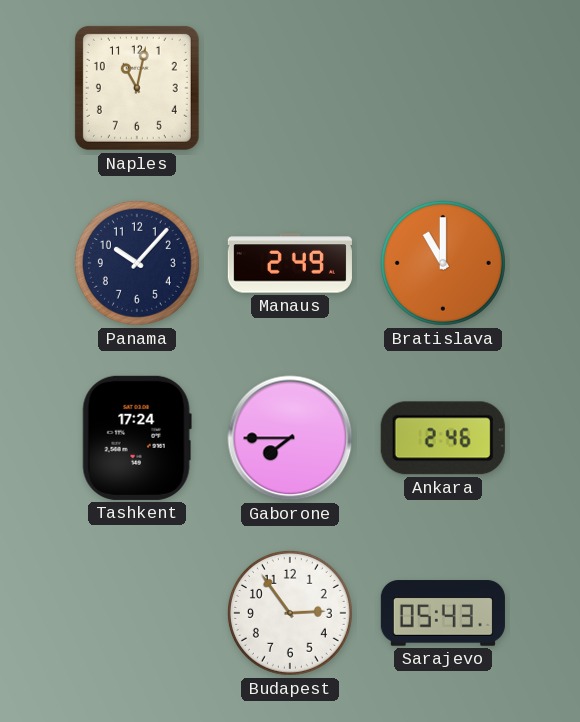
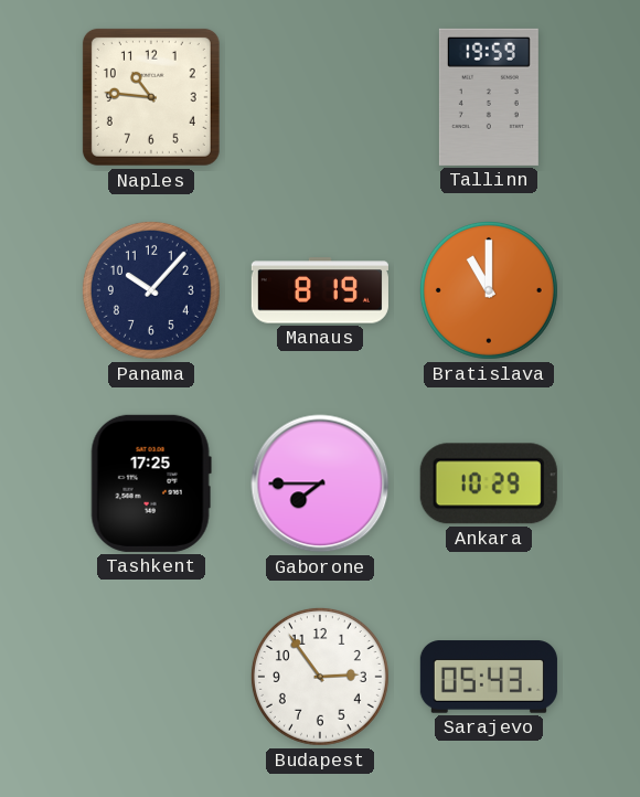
Naples: 11:02 -> 10:46
Tallinn: none -> 19:59
Manaus: 2:49 -> 8:19
Tashkent: 17:24 -> 17:25
Ankara: 2:46 -> 10:29
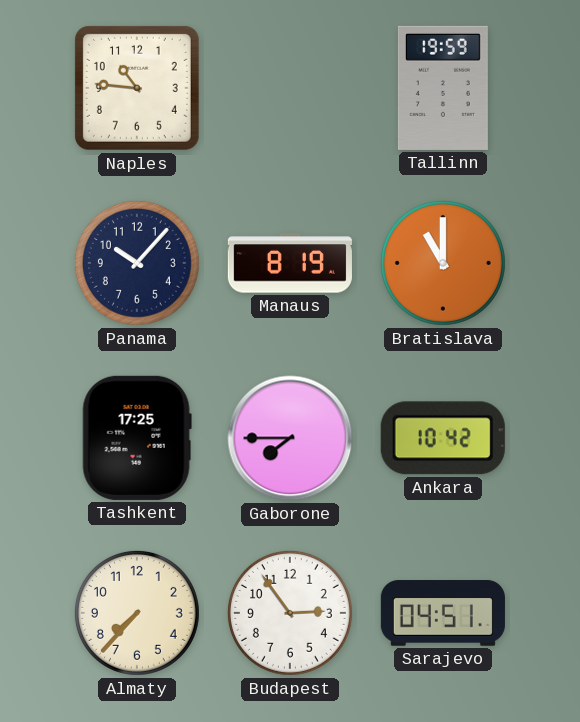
Ankara: 10:29 -> 10:42
Almaty: none -> 7:37
Sarajevo: 05:43 -> 04:51
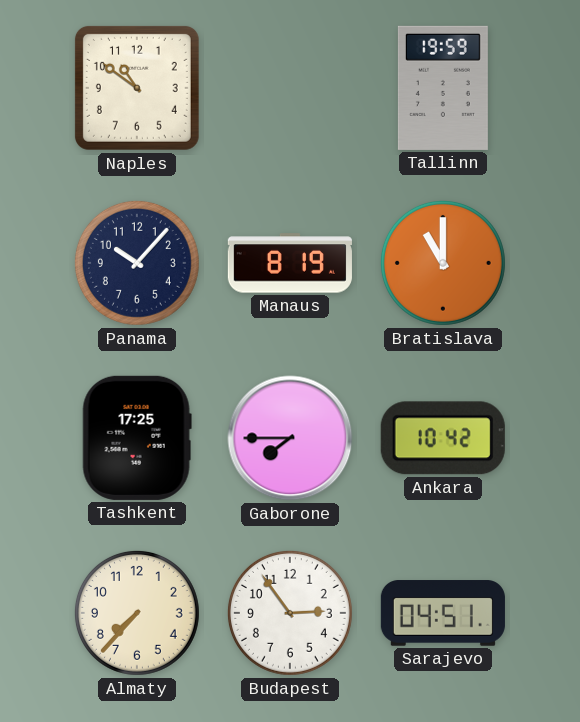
Naples: 10:46 -> 10:51
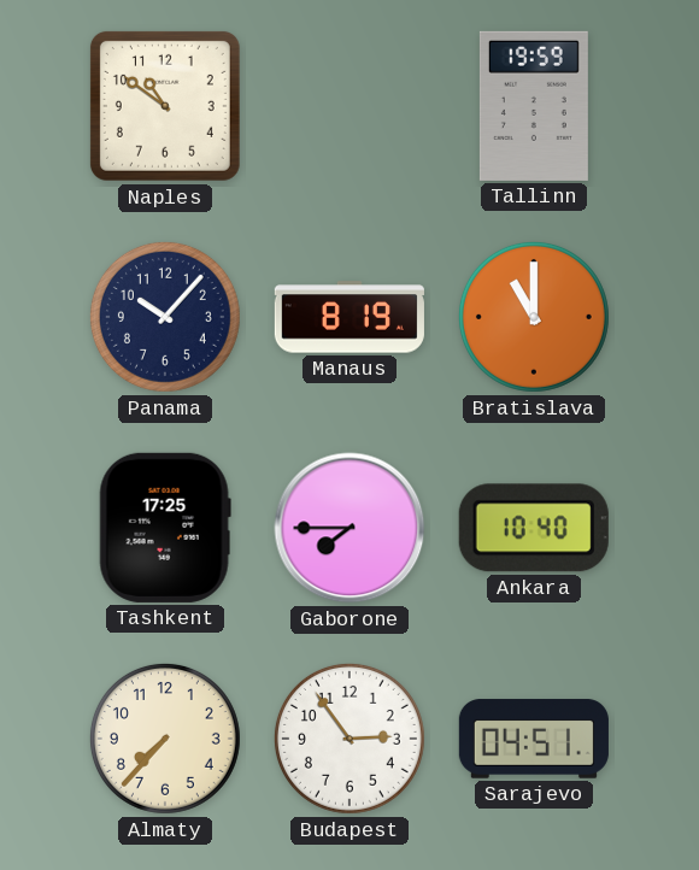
Ankara: 10:42 -> 10:40
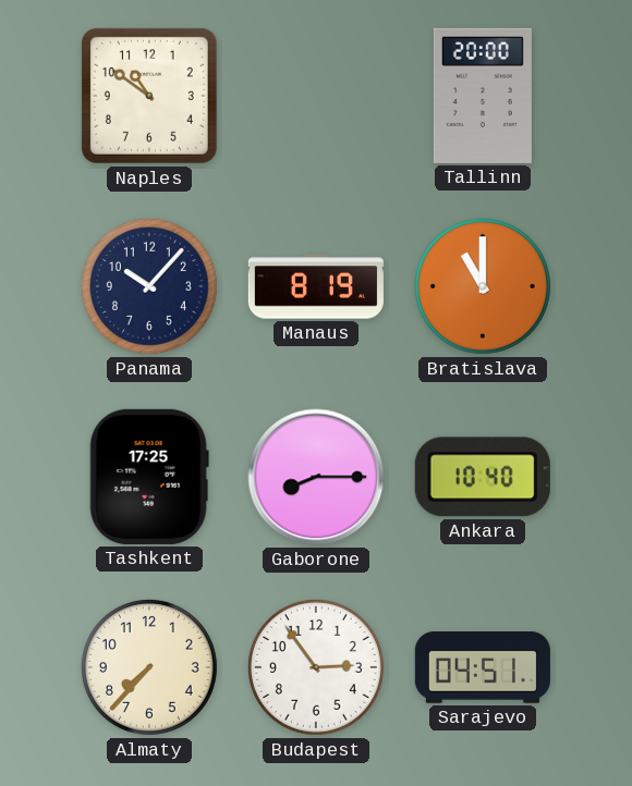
Tallinn: 19:59 -> 20:00
Gaborone: 7:45 -> 8:15
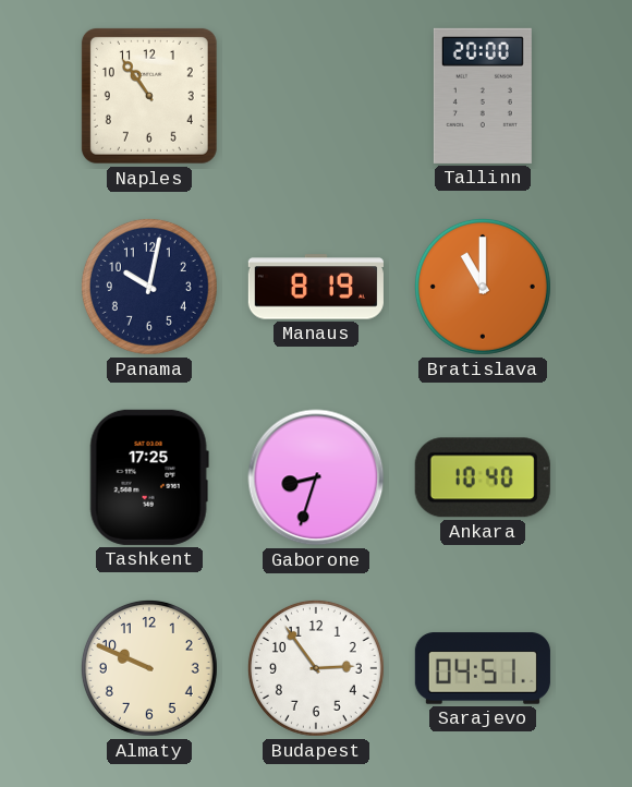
Naples: 10:51 -> 10:54
Panama: 10:07 -> 10:02
Gaborone: 8:15 -> 8:33
Almaty: 7:37 -> 9:49
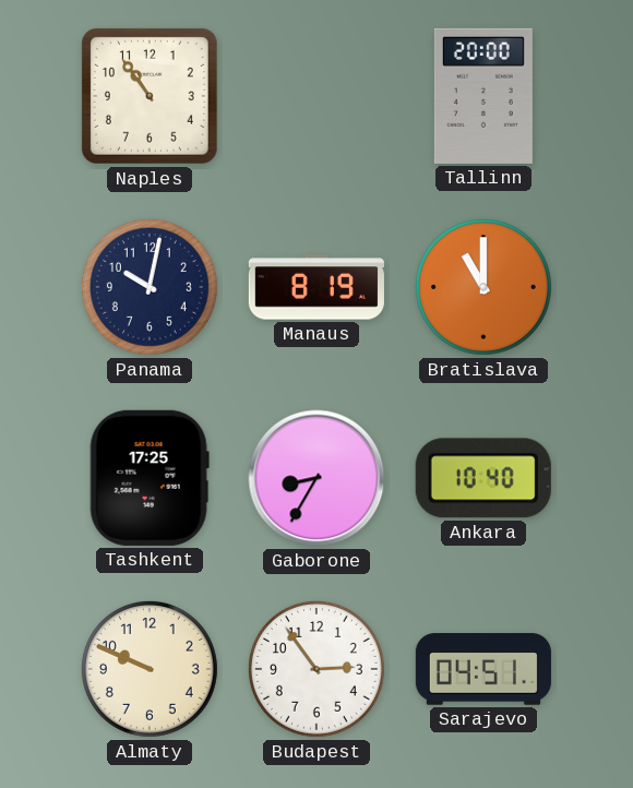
Gaborone: 8:33 -> 8:35
